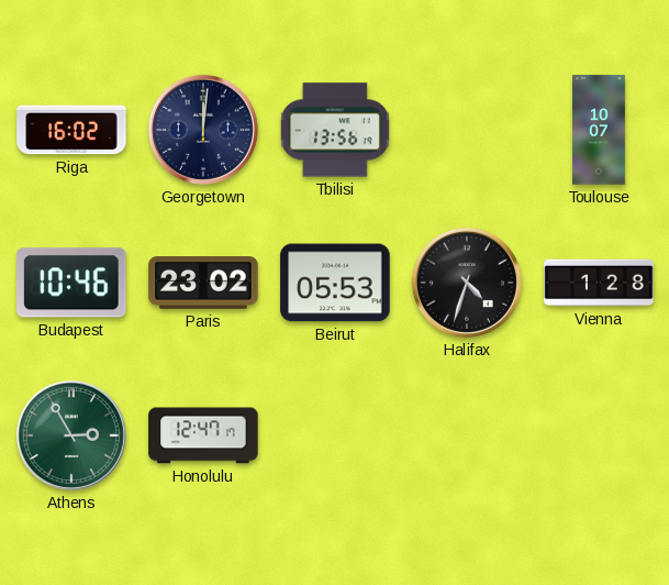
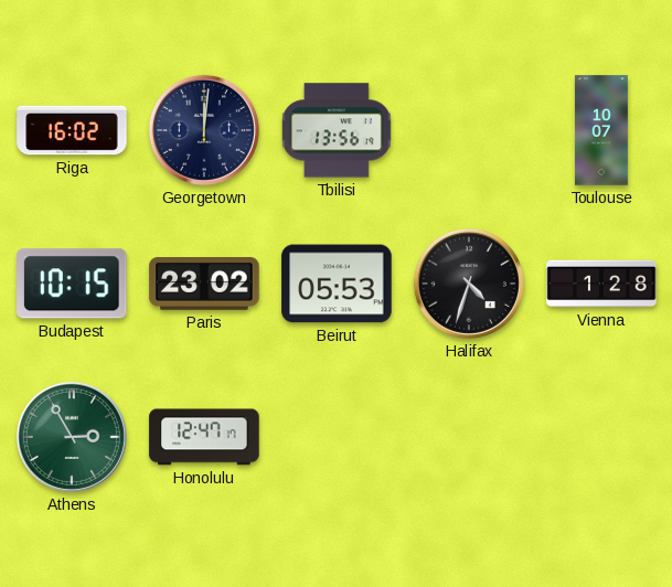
Budapest: 10:46 -> 10:15
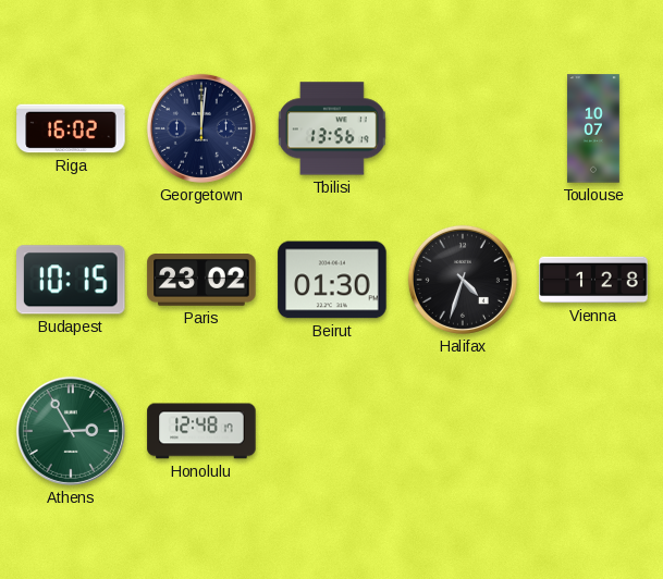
Beirut: 05:53 -> 01:30
Honolulu: 12:47 -> 12:48
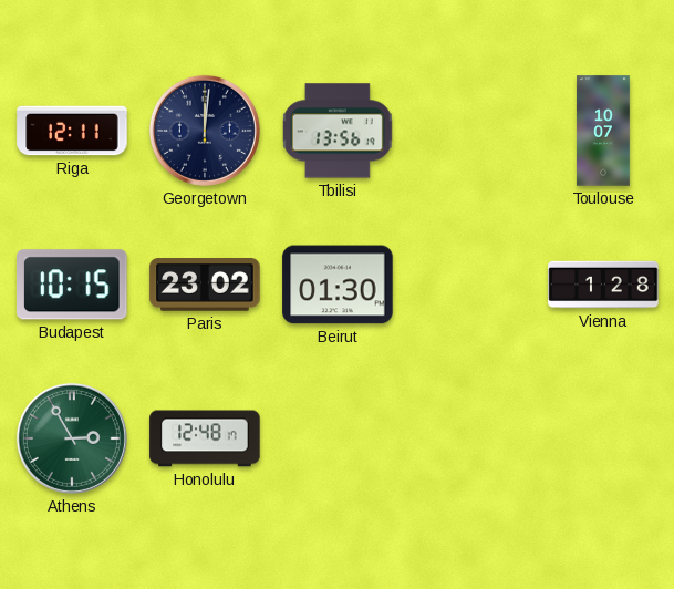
Riga: 16:02 -> 12:11
Halifax: 4:33 -> none
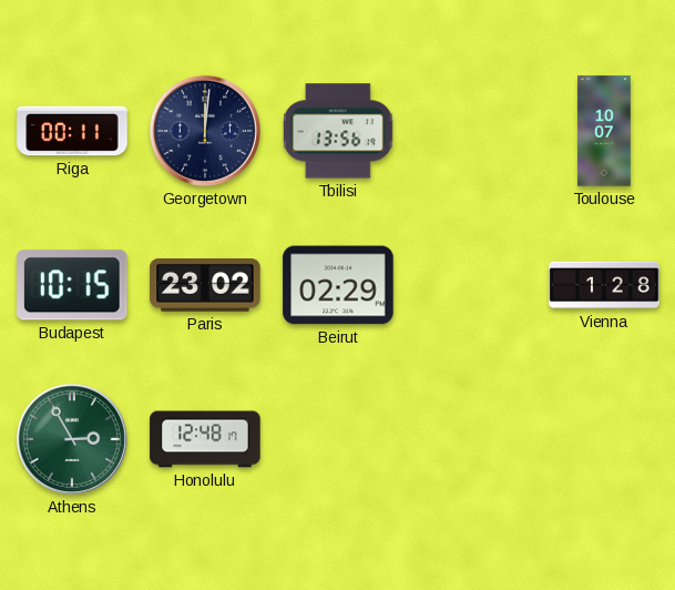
Riga: 12:11 -> 00:11
Beirut: 01:30 -> 02:29
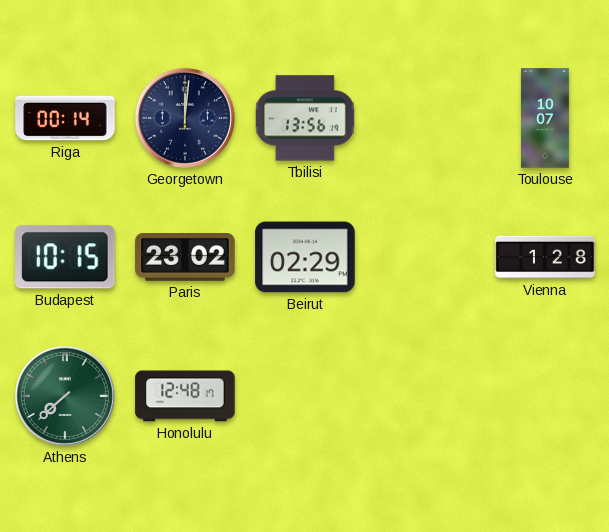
Riga: 00:11 -> 00:14
Athens: 2:55 -> 7:38
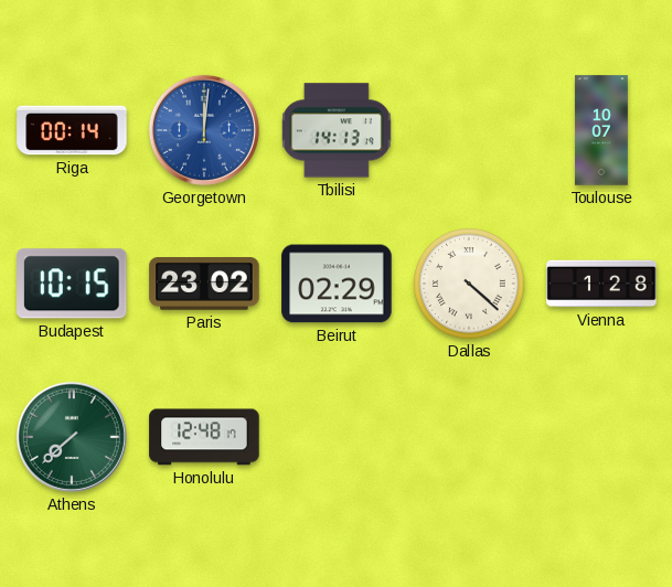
Georgetown dial: navy -> blue
Tbilisi: 13:56 -> 14:13
Dallas: none -> 4:22
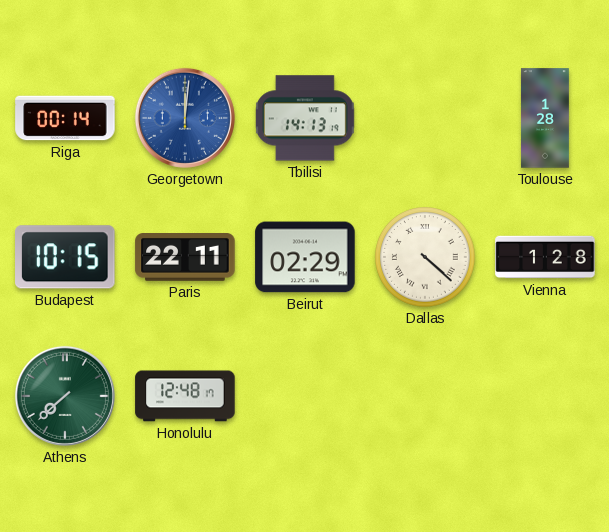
Toulouse: 10:07 -> 1:28
Paris: 23:02 -> 22:11
